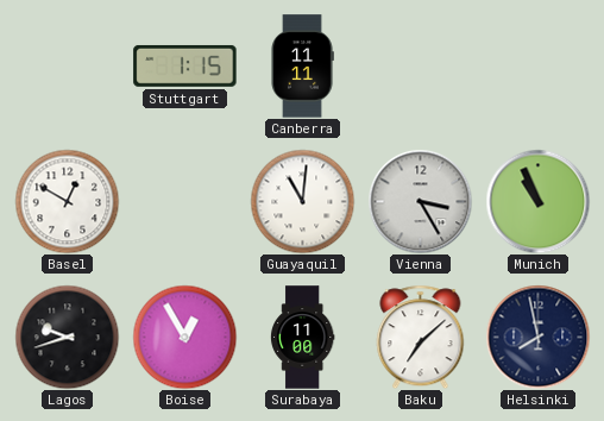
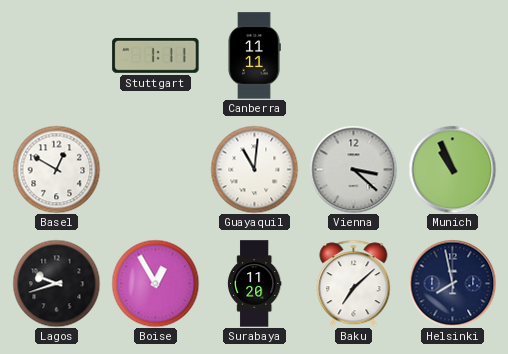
Stuttgart: 1:15 -> 1:11
Vienna: 3:25 -> 3:22
Surabaya: 11:00 -> 11:20
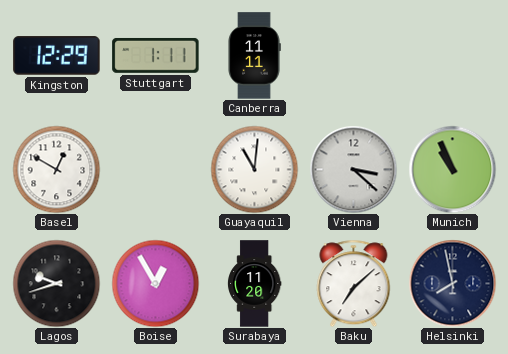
Kingston: none -> 12:29
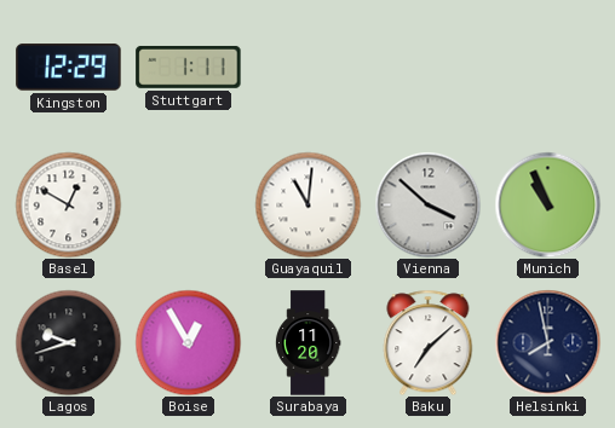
Canberra: 11:11 -> none
Vienna: 3:22 -> 3:52
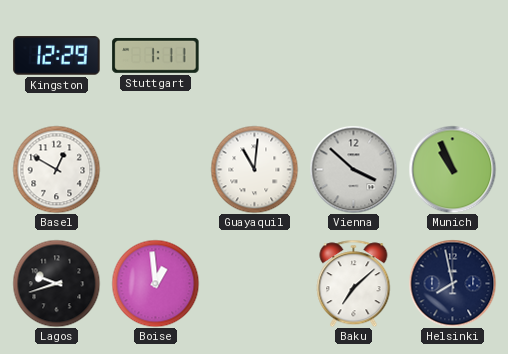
Boise: 12:55 -> 12:59
Surabaya: 11:20 -> none
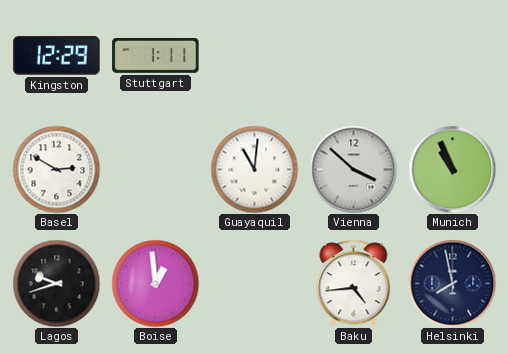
Basel: 12:50 -> 2:50
Baku: 7:08 -> 4:44
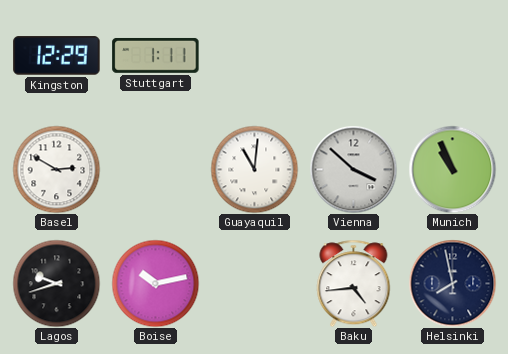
Boise: 12:59 -> 10:13
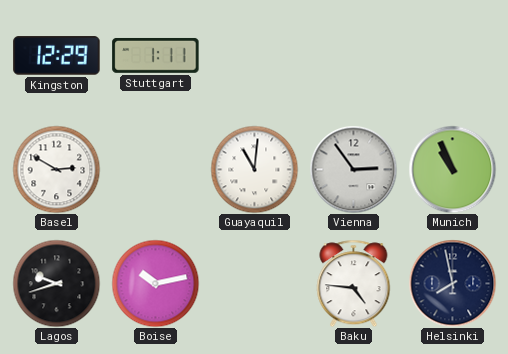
Vienna: 3:52 -> 2:54
Baku: 4:44 -> 4:46
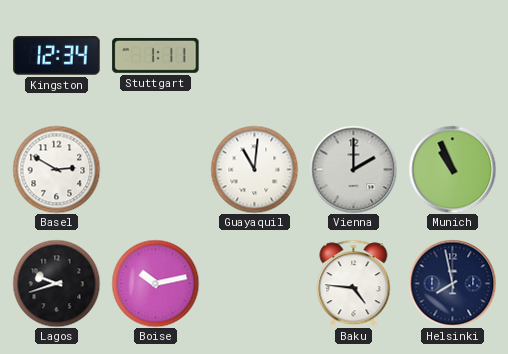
Kingston: 12:29 -> 12:34
Vienna: 2:54 -> 2:00
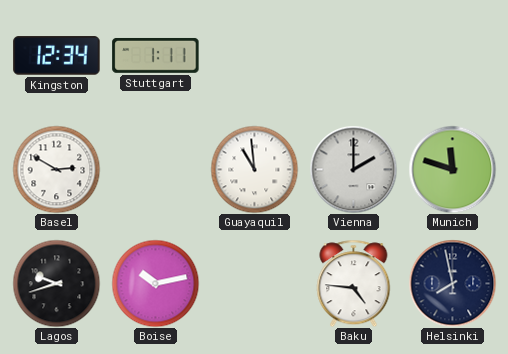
Guayaquil: 11:01 -> 10:59
Munich: 10:56 -> 11:48
